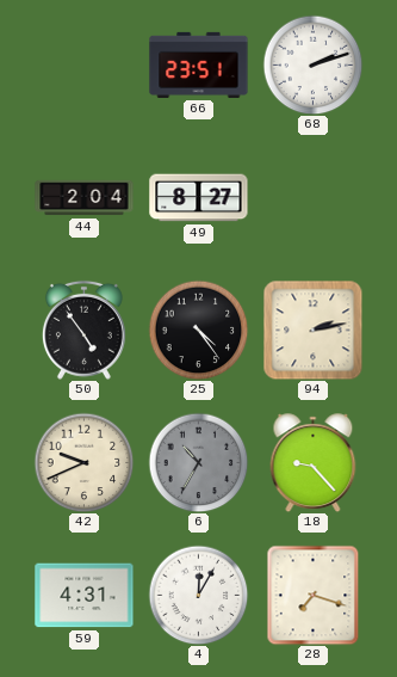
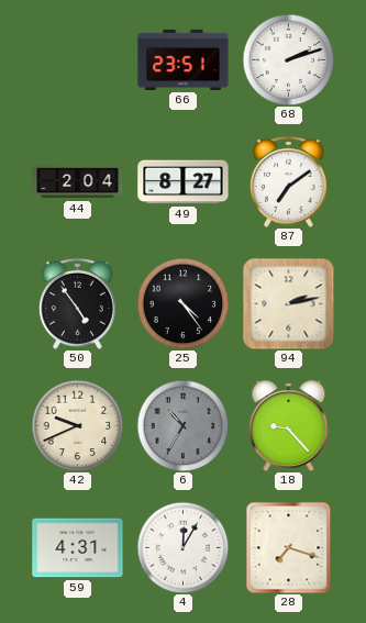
87: none -> 7:09
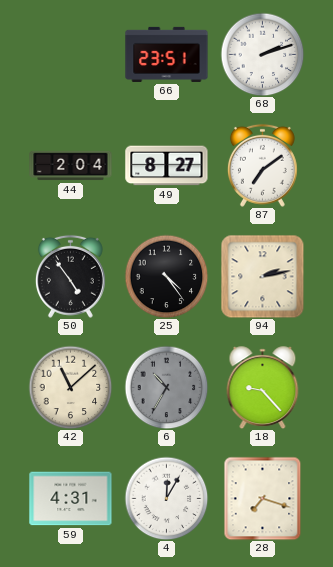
42: 9:41 -> 11:08
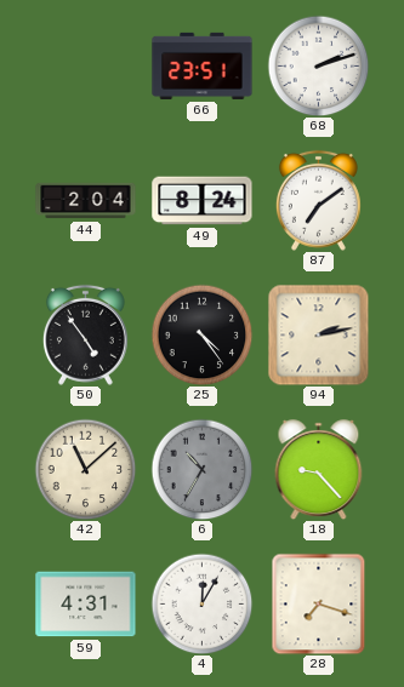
49: 8:27 -> 8:24
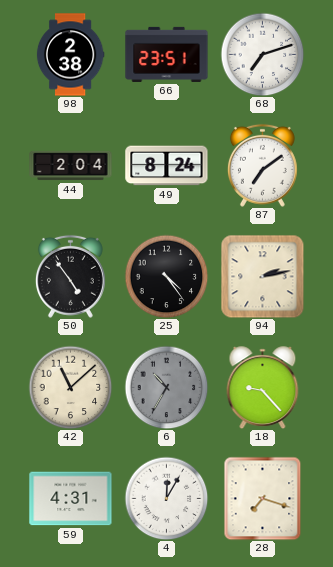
98: none -> 2:38
68: 2:12 -> 7:12
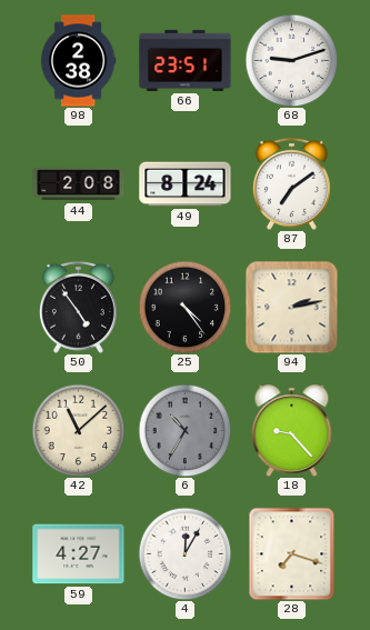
68: 7:12 -> 9:12
44: 2:04 -> 2:08
59: 4:31 -> 4:27
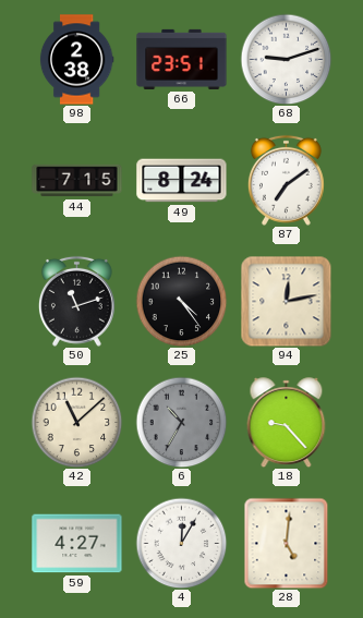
44: 2:08 -> 7:15
50: 4:54 -> 11:12
94: 2:13 -> 12:13
28: 7:18 -> 5:01
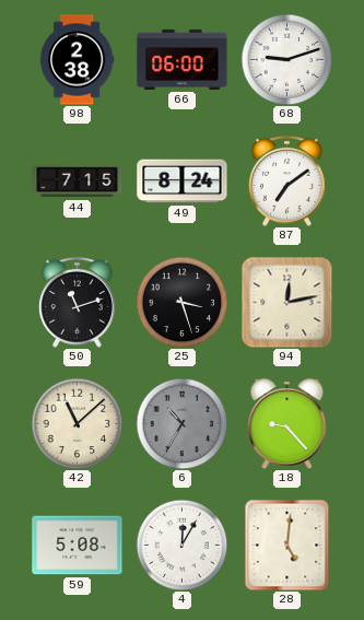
66: 23:51 -> 06:00
25: 4:24 -> 3:27
59: 4:27 -> 5:08
